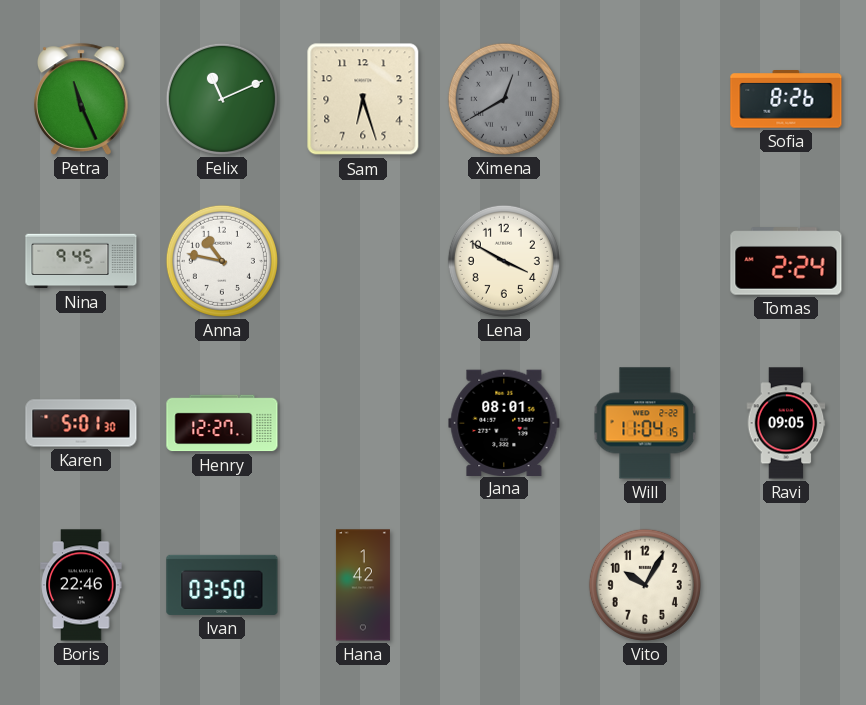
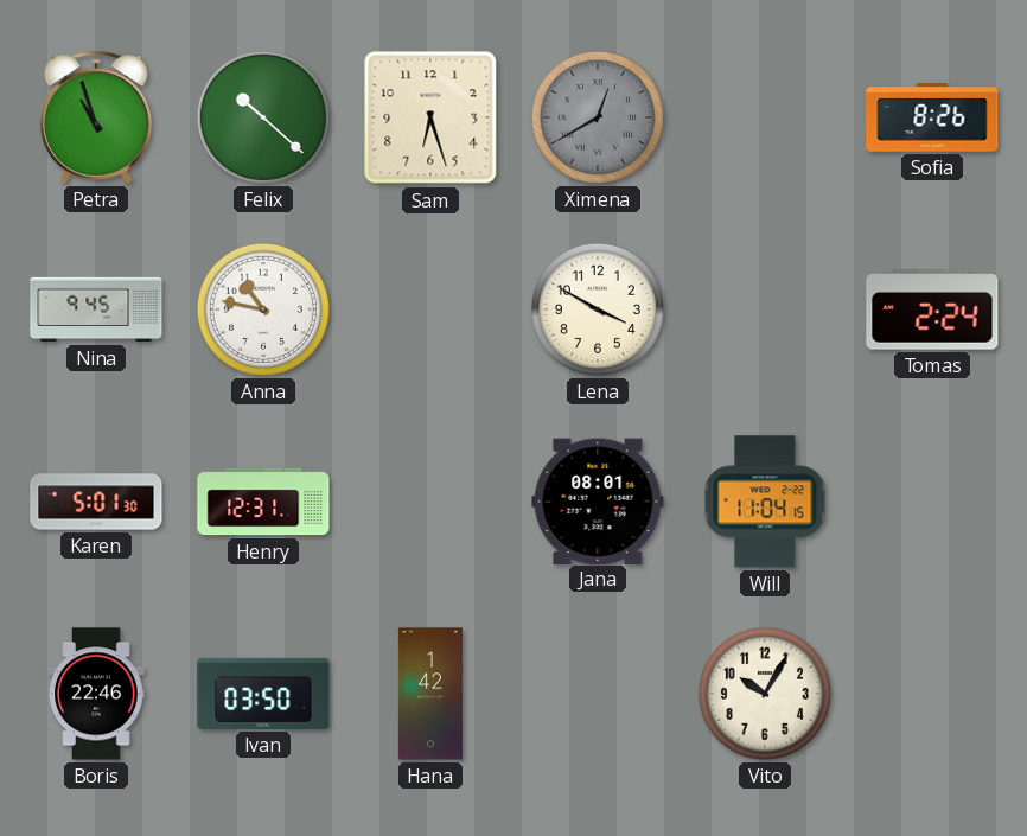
Petra: 11:26 -> 10:57
Felix: 11:11 -> 10:22
Henry: 12:27 -> 12:31
Ravi: 09:05 -> none
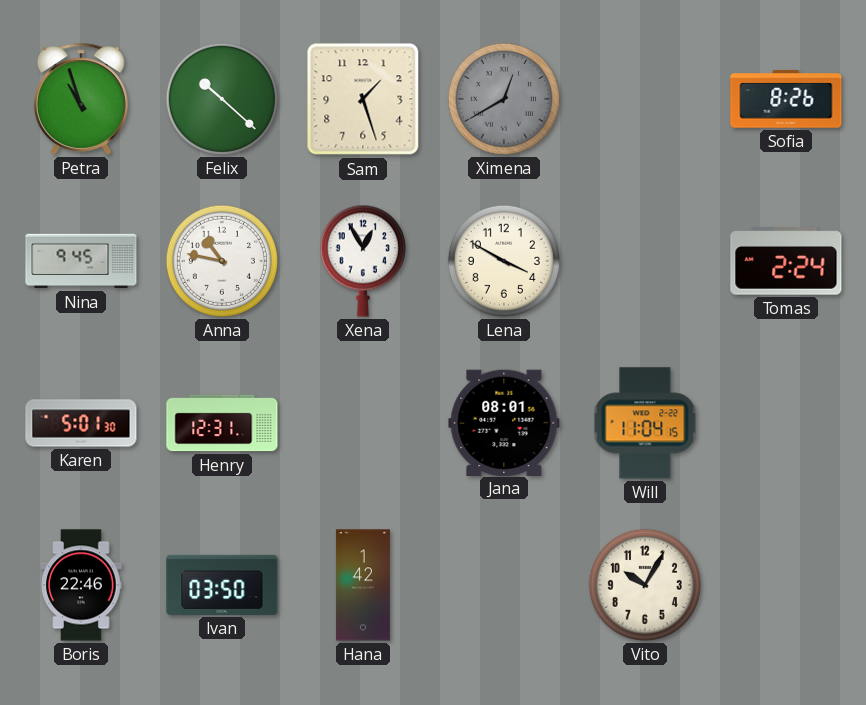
Sam: 6:27 -> 1:27
Xena: none -> 12:55
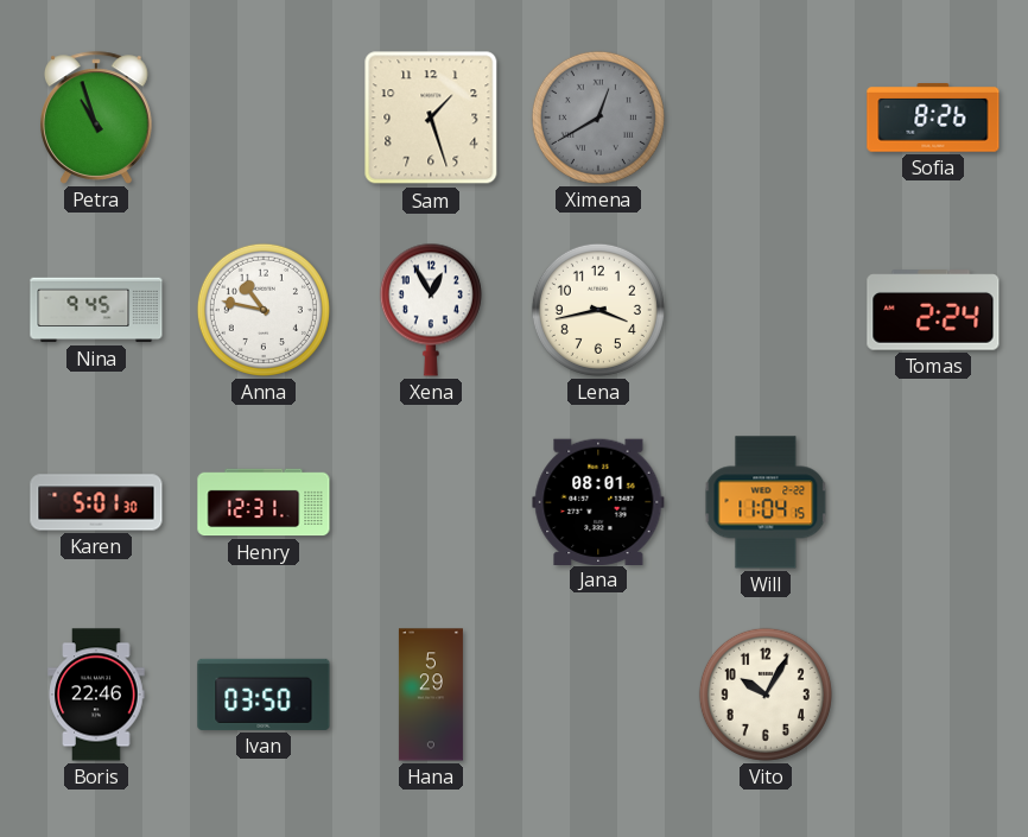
Felix: 10:22 -> none
Lena: 3:50 -> 3:43
Hana: 1:42 -> 5:29
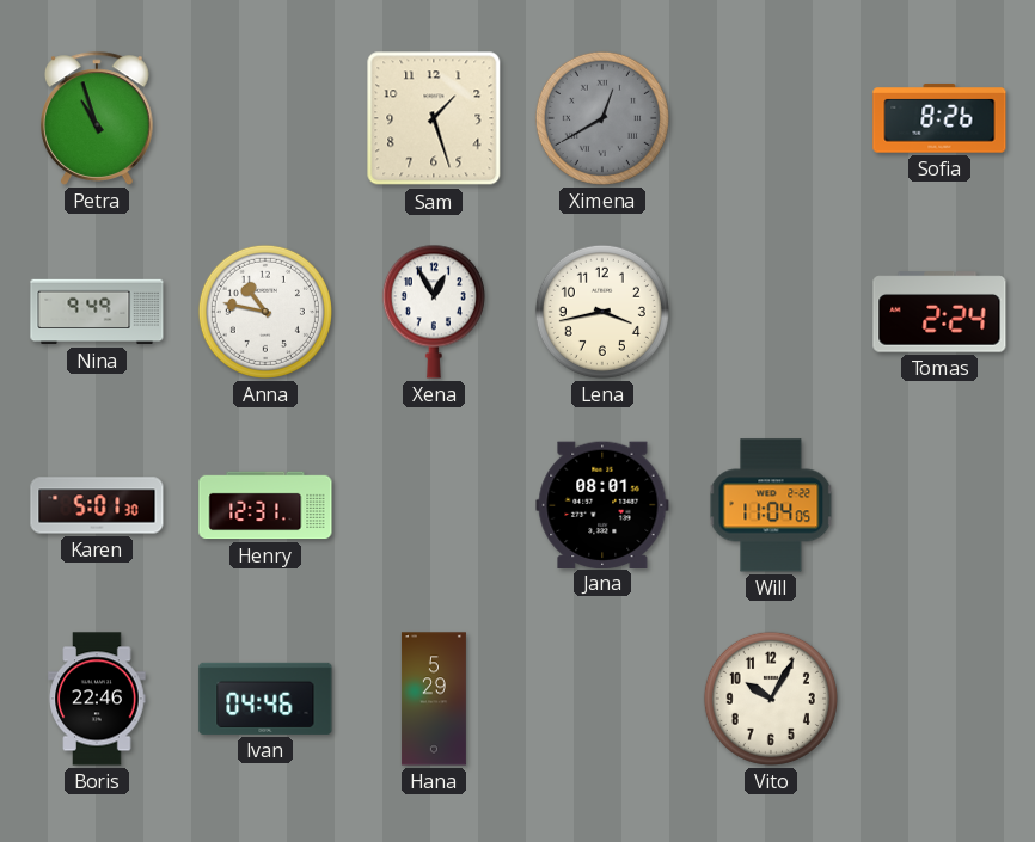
Nina: 9:45 -> 9:49
Will: 11:04:15 -> 11:04:05
Ivan: 03:50 -> 04:46
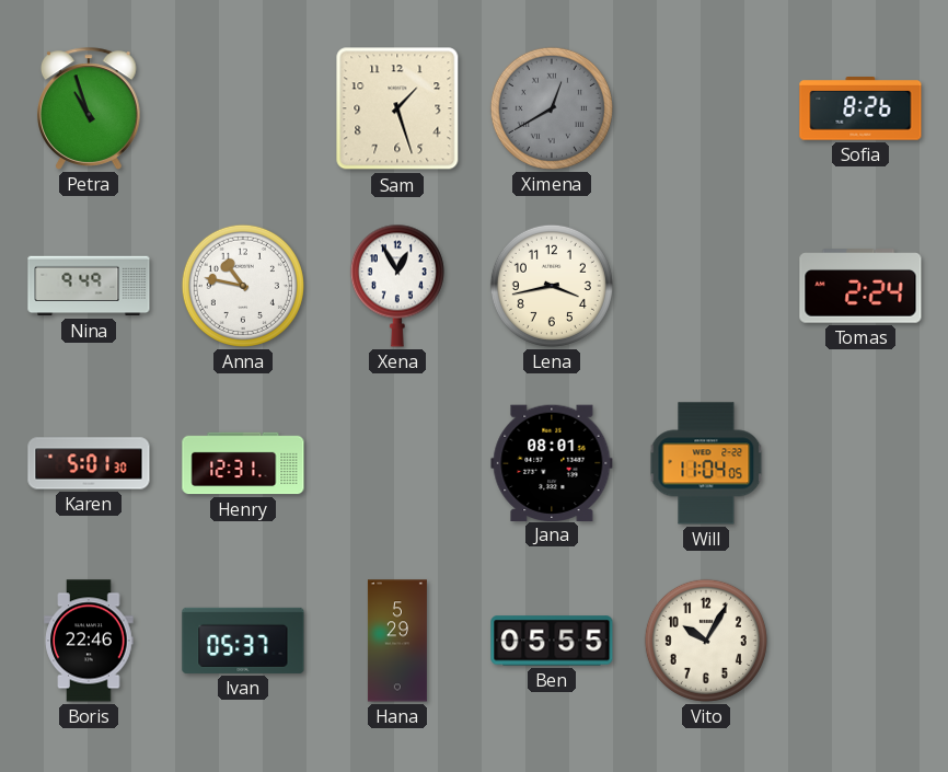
Ivan: 04:46 -> 05:37
Ben: none -> 05:55
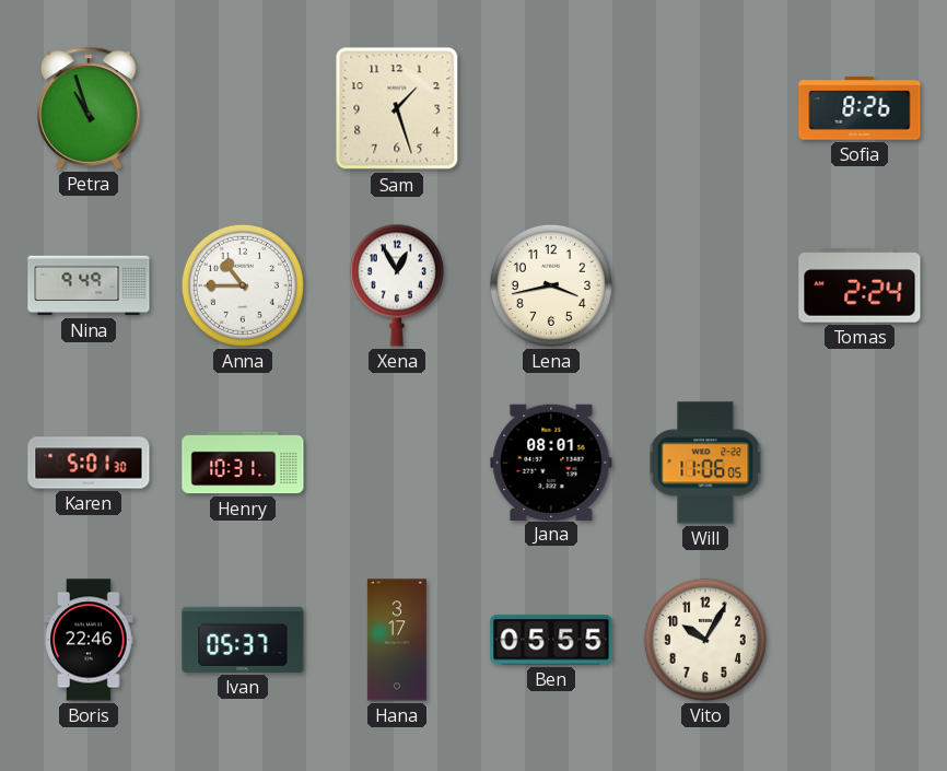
Ximena: 12:40 -> none
Anna: 10:47 -> 10:45
Henry: 12:31 -> 10:31
Will: 11:04 -> 11:06
Hana: 5:29 -> 3:17
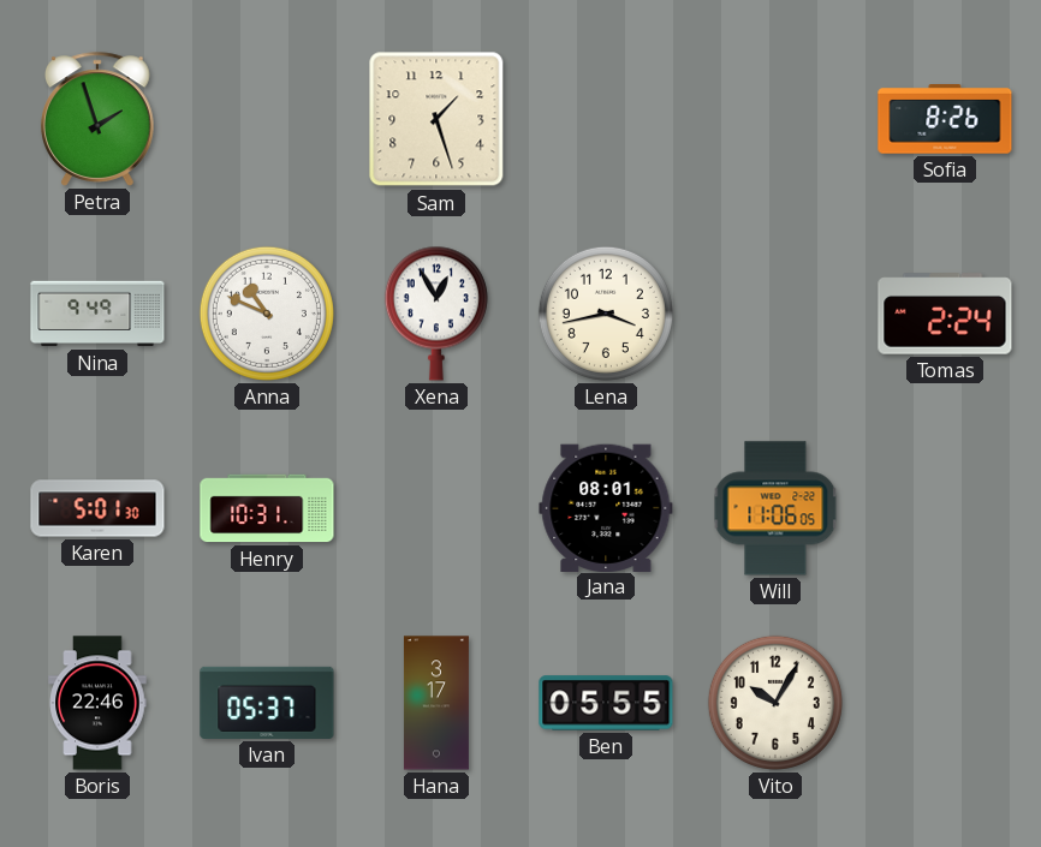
Petra: 10:57 -> 1:57
Anna: 10:45 -> 10:49
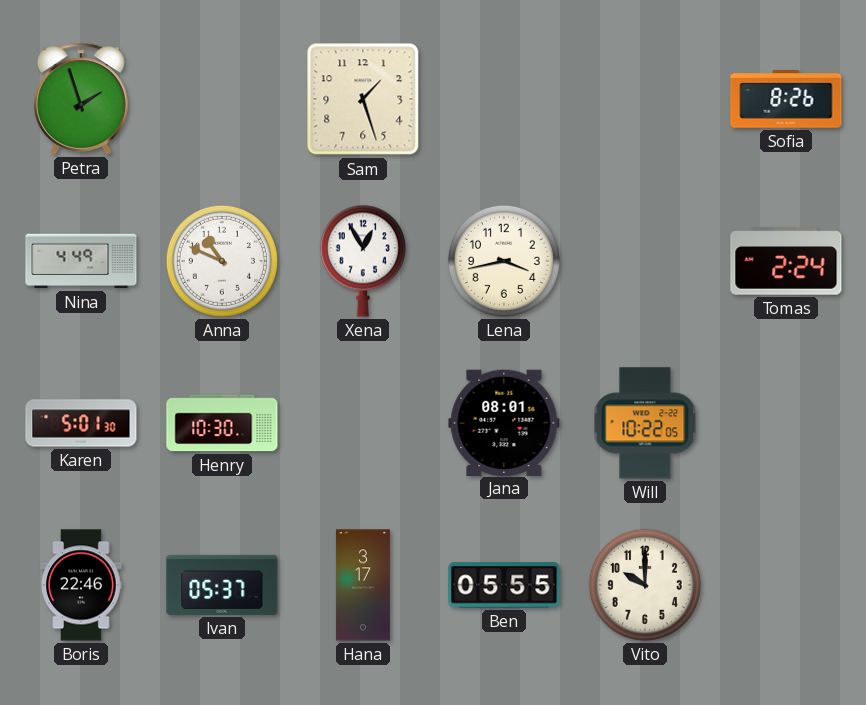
Nina: 9:49 -> 4:49
Henry: 10:31 -> 10:30
Will: 11:06 -> 10:22
Vito: 10:05 -> 10:00
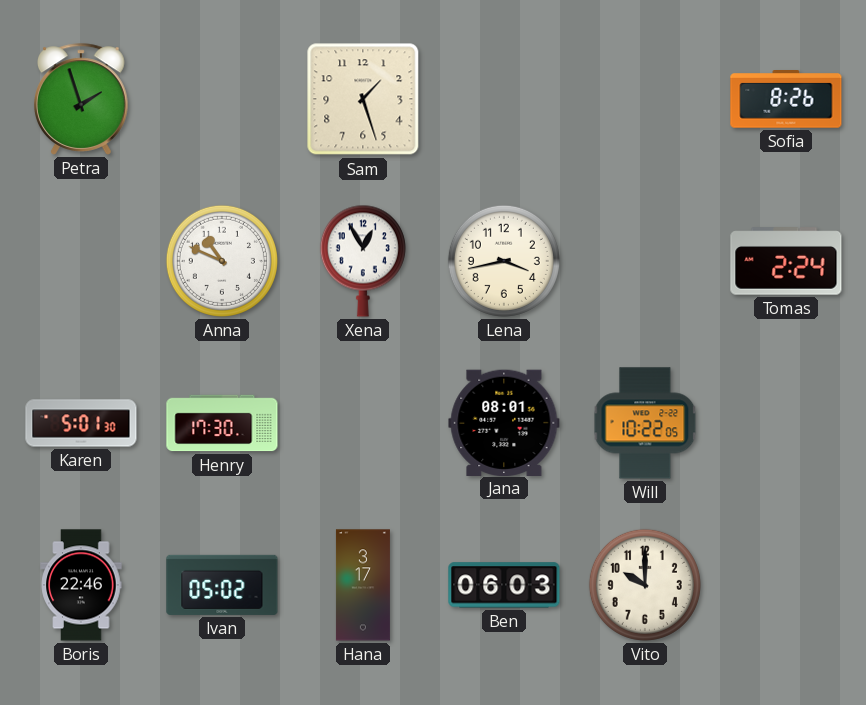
Nina: 4:49 -> none
Henry: 10:30 -> 17:30
Ivan: 05:37 -> 05:02
Ben: 05:55 -> 06:03
